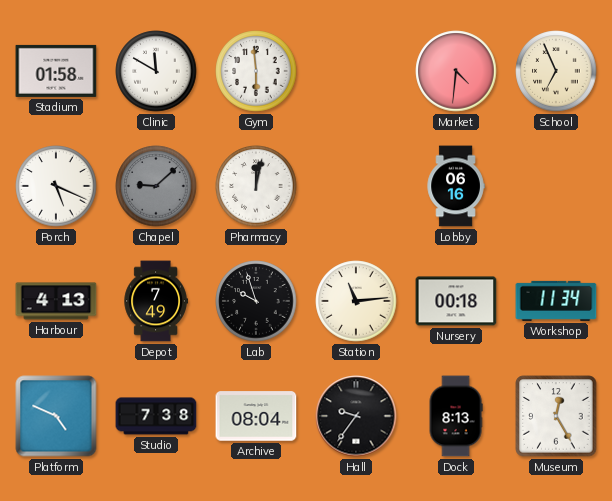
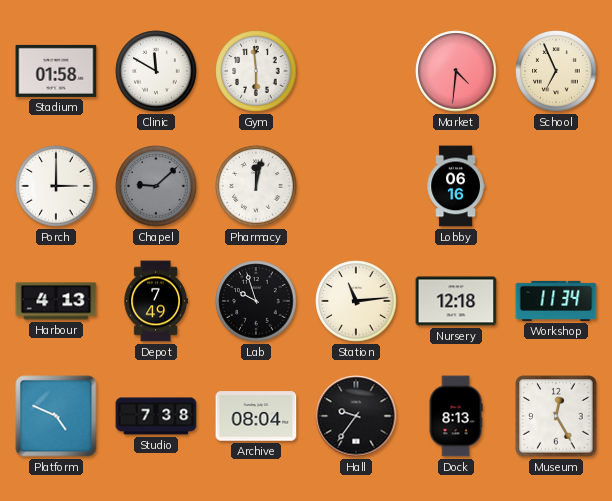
Porch: 5:19 -> 3:00
Nursery: 00:18 -> 12:18
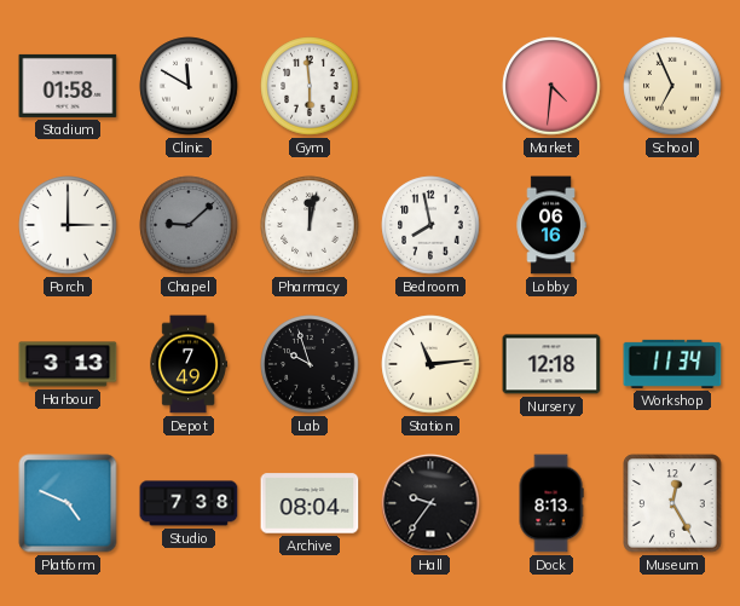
Bedroom: none -> 7:58
Harbour: 4:13 -> 3:13
